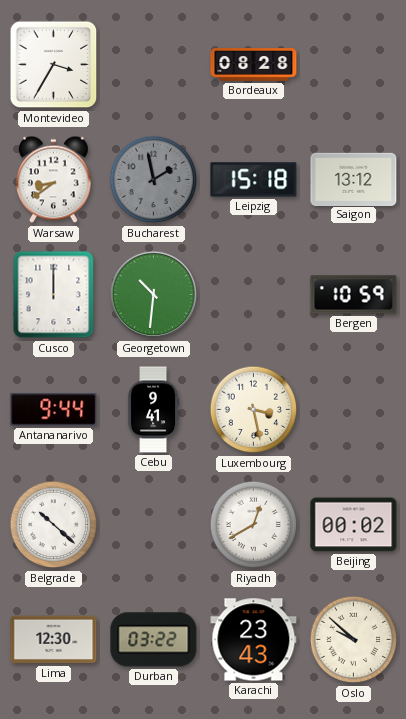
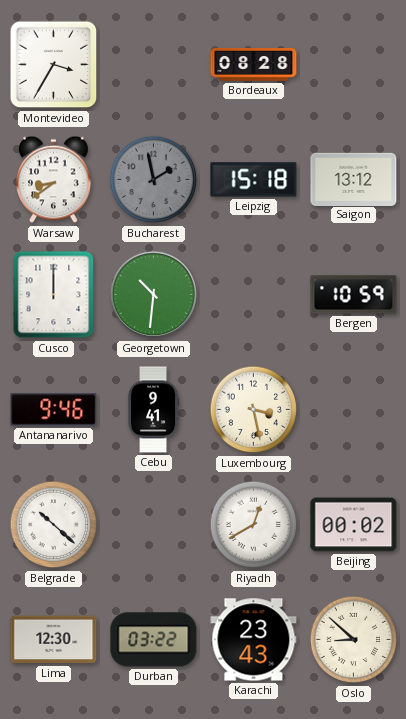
Antananarivo: 9:44 -> 9:46
Oslo: 9:52 -> 8:52
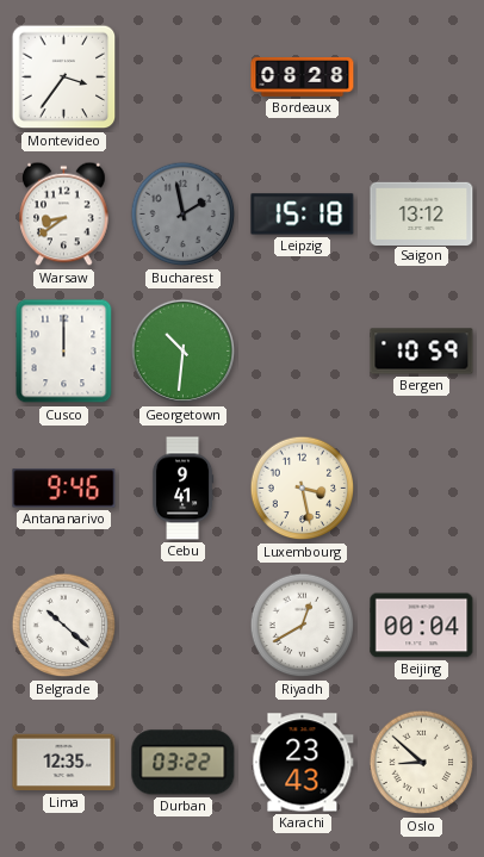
Montevideo: 3:35 -> 3:36
Beijing: 00:02 -> 00:04
Lima: 12:30 -> 12:35
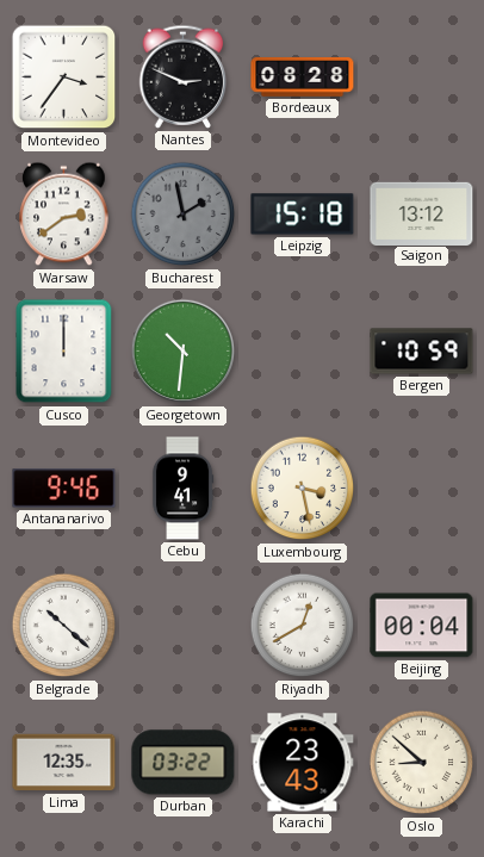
Nantes: none -> 2:49
Warsaw: 8:39 -> 2:39
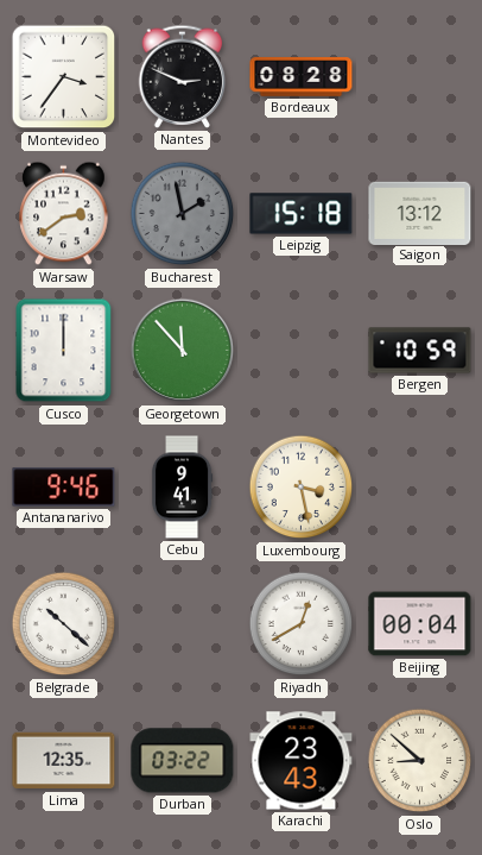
Georgetown: 10:31 -> 11:53
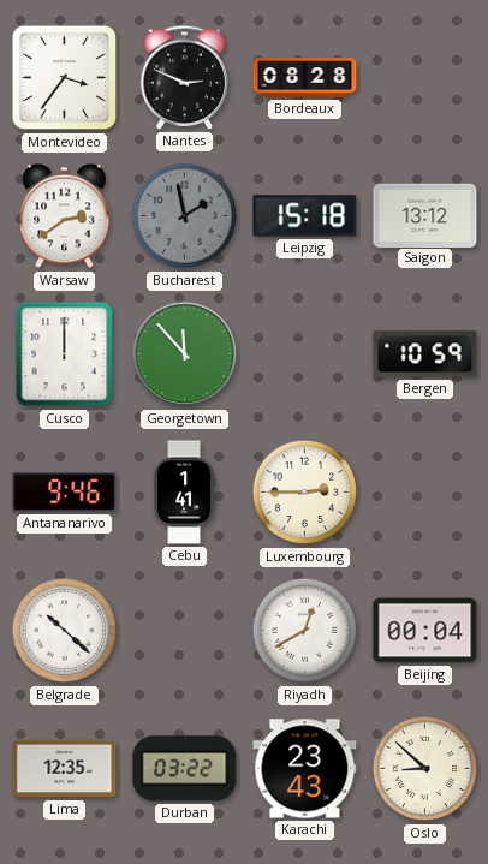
Cebu: 9:41 -> 1:41
Luxembourg: 3:28 -> 2:45
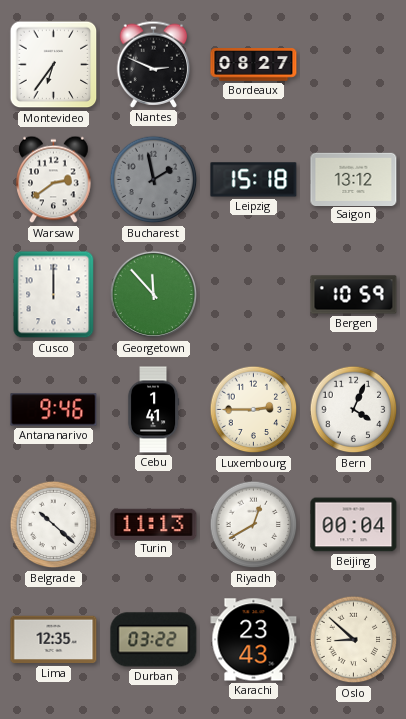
Montevideo: 3:36 -> 6:36
Bordeaux: 08:28 -> 08:27
Bern: none -> 4:04
Turin: none -> 11:13
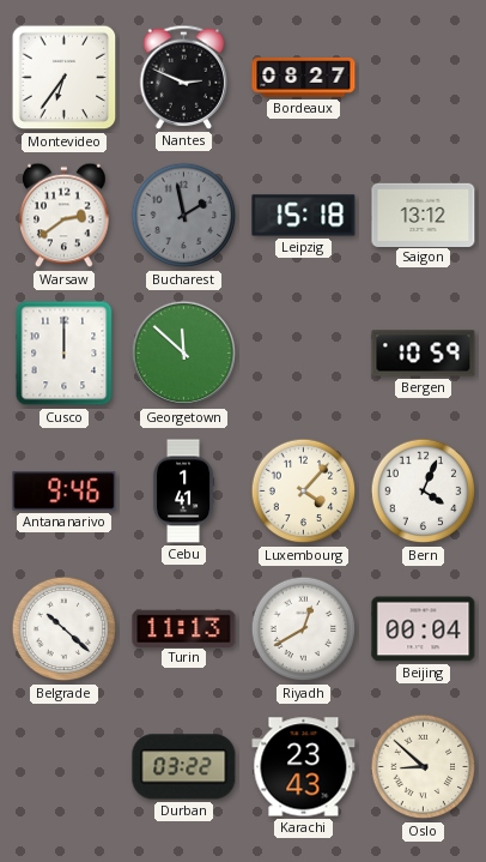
Georgetown: 11:53 -> 11:52
Luxembourg: 2:45 -> 4:07
Lima: 12:35 -> none
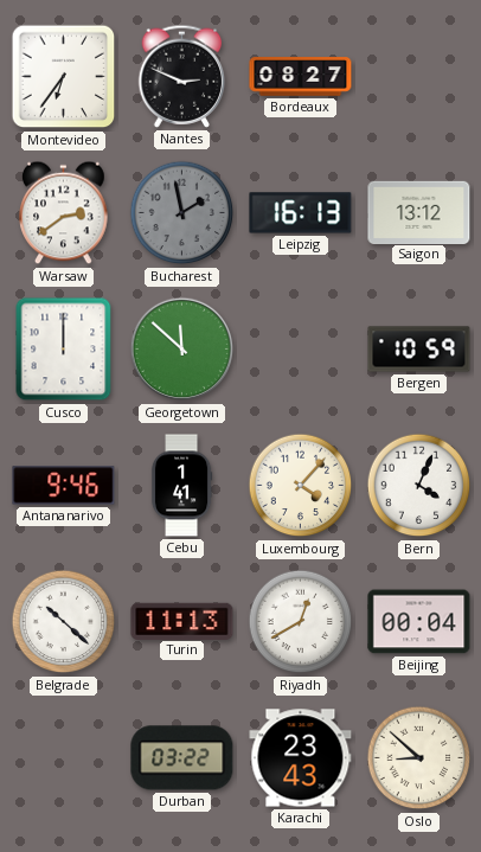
Leipzig: 15:18 -> 16:13
